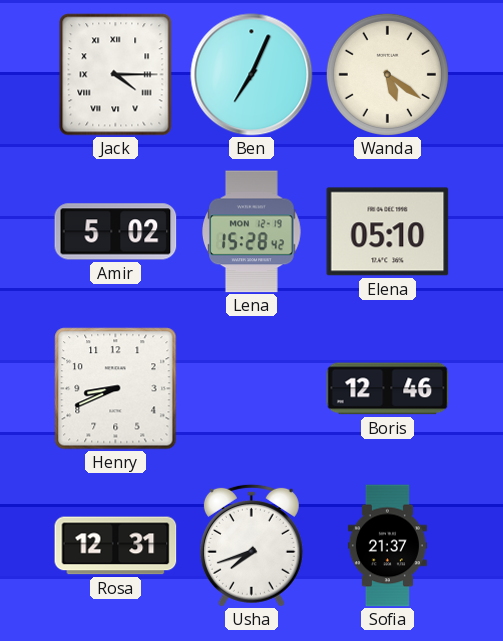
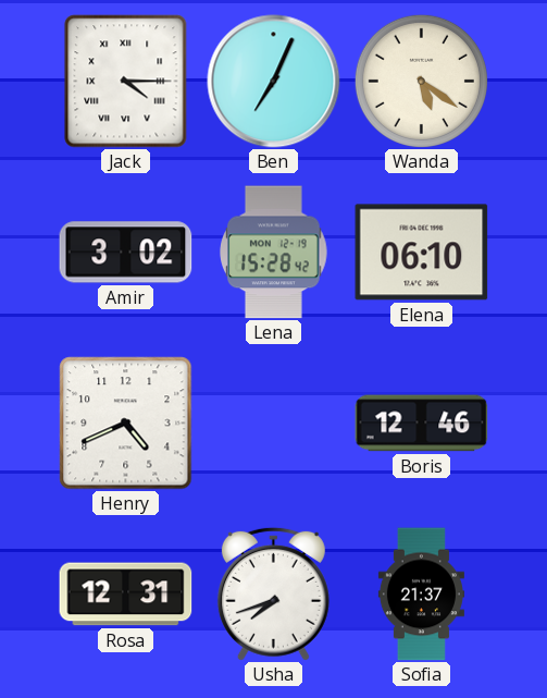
Amir: 5:02 -> 3:02
Elena: 05:10 -> 06:10
Henry: 8:41 -> 4:41
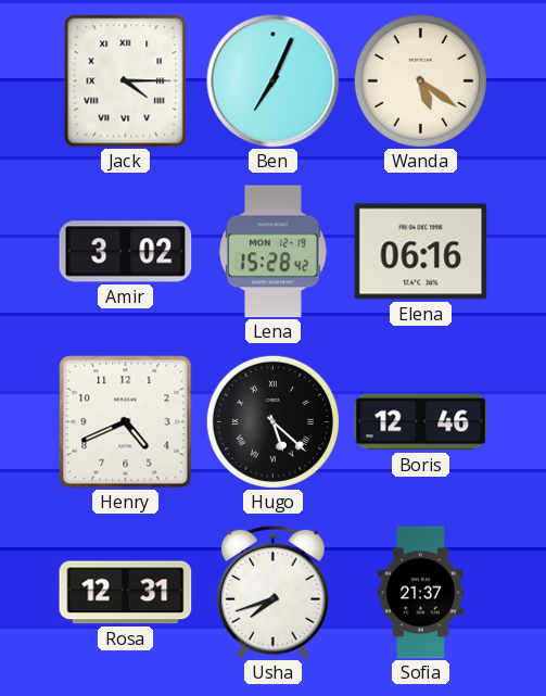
Elena: 06:10 -> 06:16
Hugo: none -> 5:22
